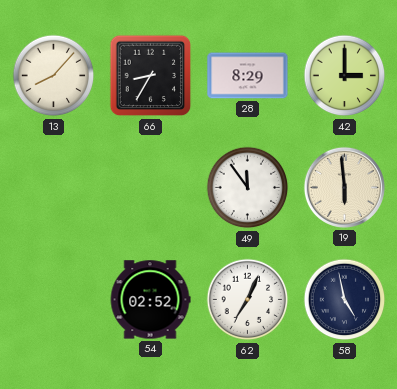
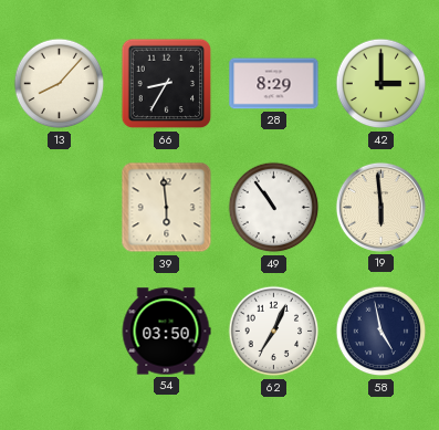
39: none -> 5:59
49: 11:54 -> 10:54
54: 02:52 -> 03:50
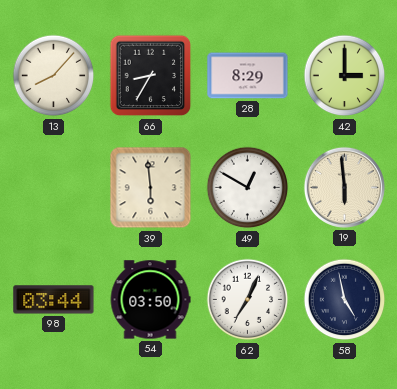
49: 10:54 -> 12:50
98: none -> 03:44
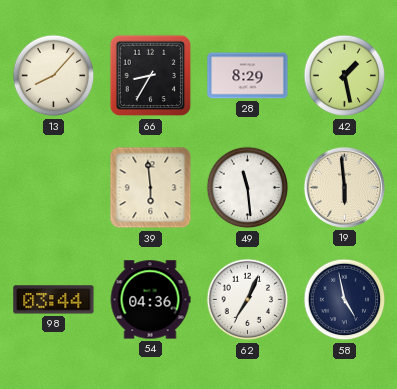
42: 3:00 -> 1:28
49: 12:50 -> 11:29
54: 03:50 -> 04:36
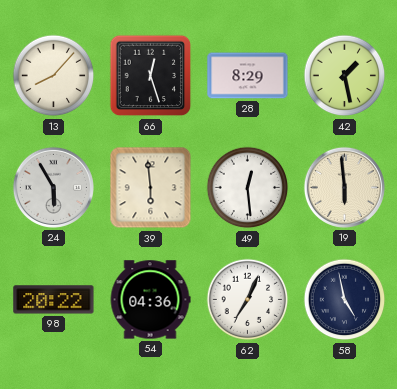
66: 8:35 -> 12:27
24: none -> 5:55
49: 11:29 -> 12:29
98: 03:44 -> 20:22
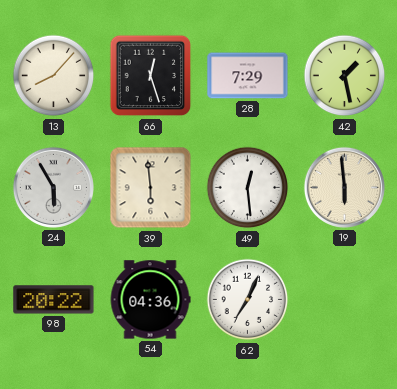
28: 8:29 -> 7:29
58: 4:58 -> none
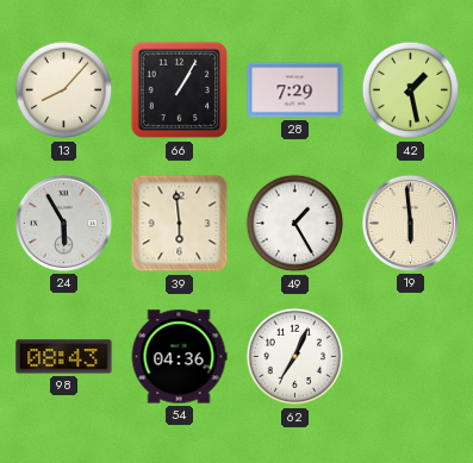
66: 12:27 -> 1:05
49: 12:29 -> 1:25
98: 20:22 -> 08:43
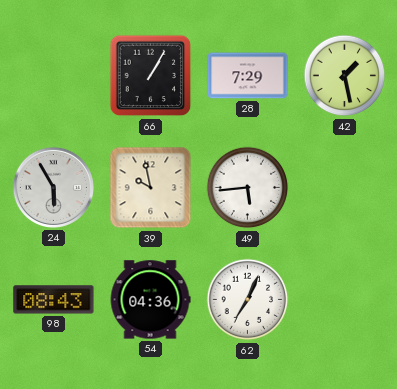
13: 8:07 -> none
39: 5:59 -> 9:58
49: 1:25 -> 5:44
19: 5:59 -> none
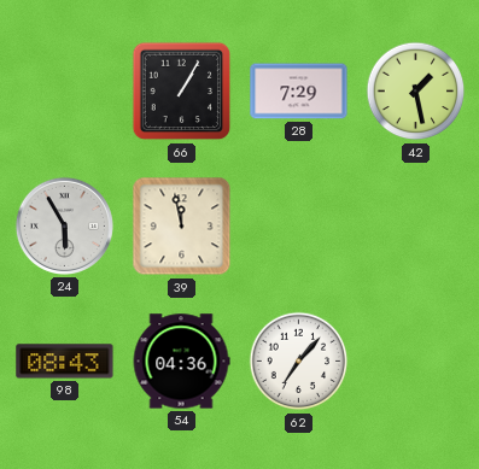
39: 9:58 -> 11:58
49: 5:44 -> none
62: 7:04 -> 7:07
